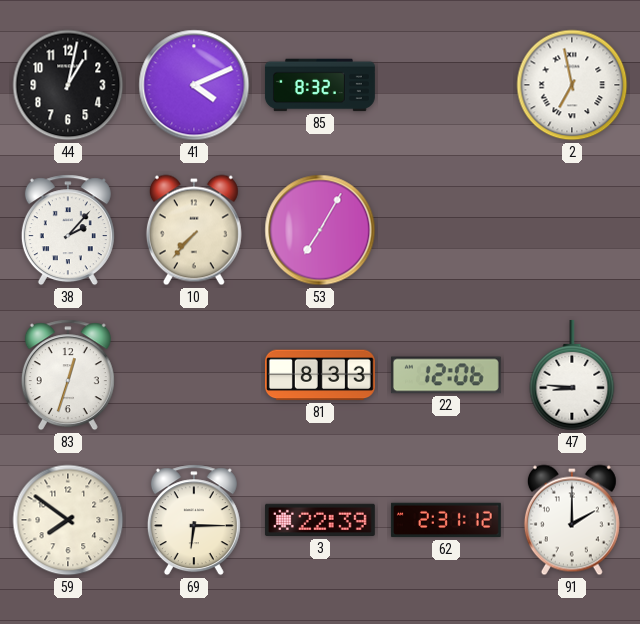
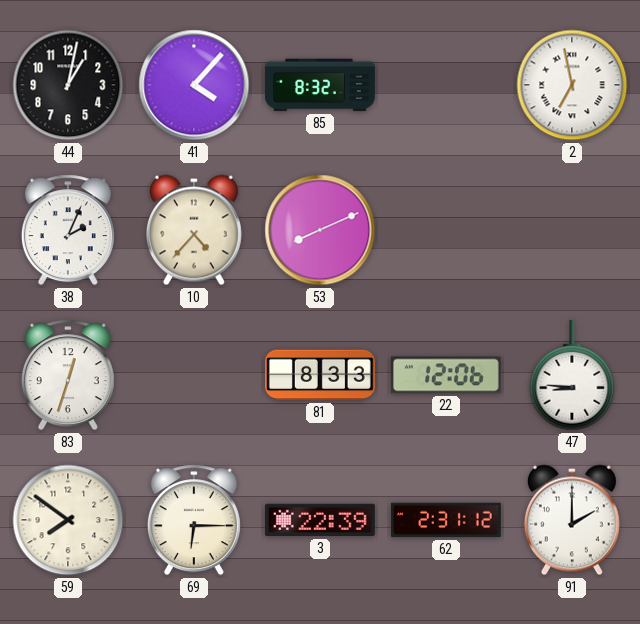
41: 4:11 -> 4:07
38: 2:07 -> 2:04
10: 7:37 -> 4:37
53: 7:05 -> 8:11
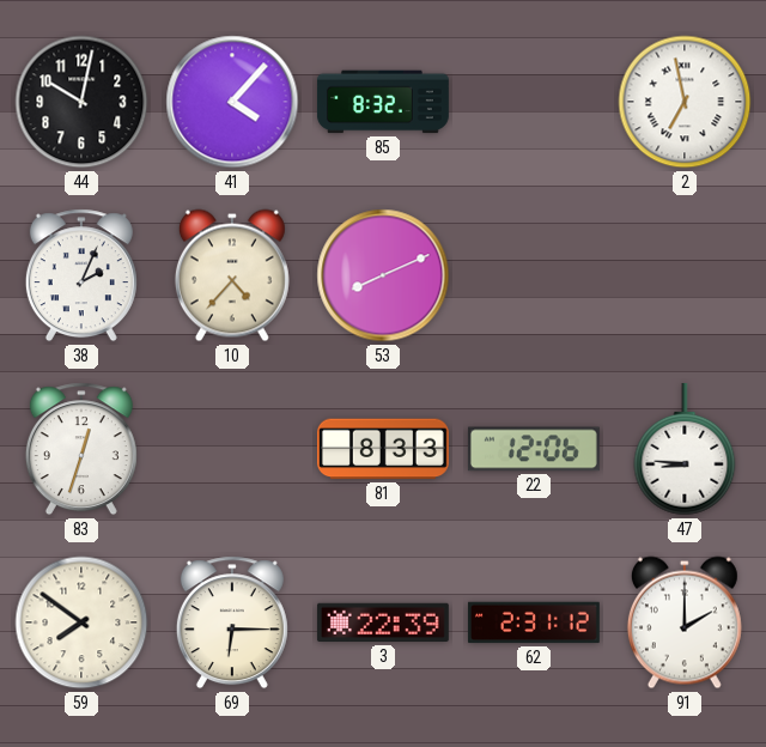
44: 1:02 -> 10:02
